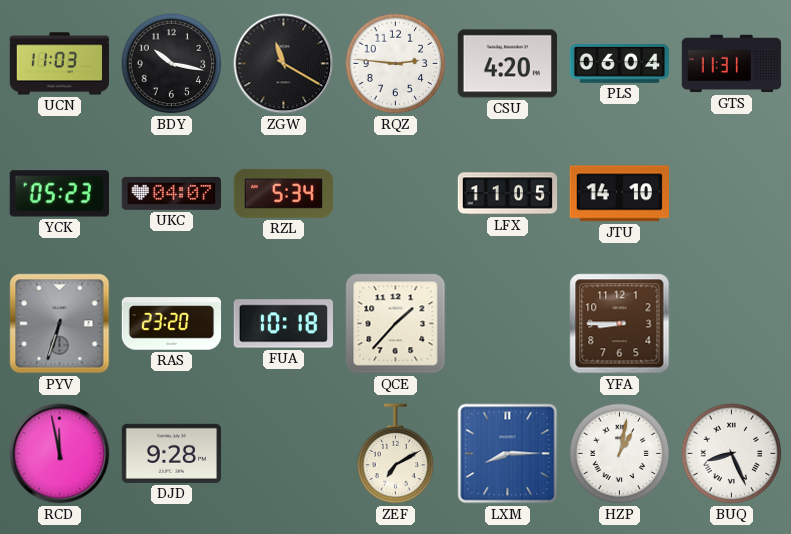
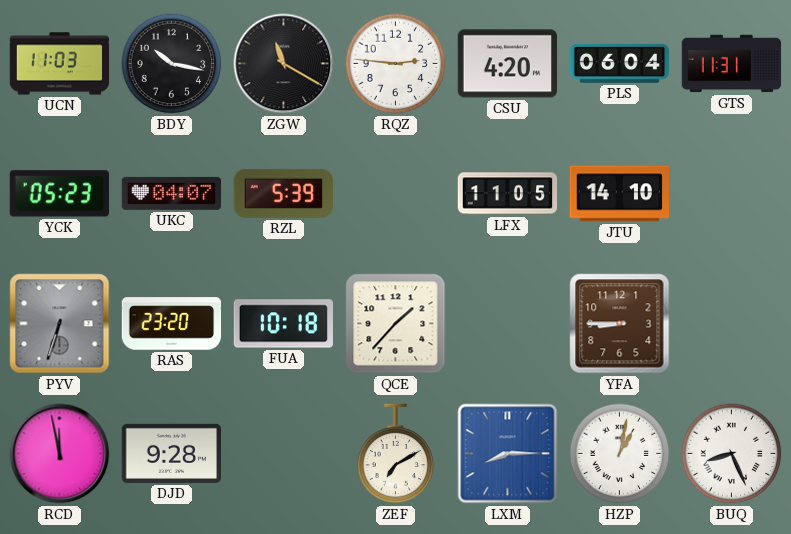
RZL: 5:34 -> 5:39
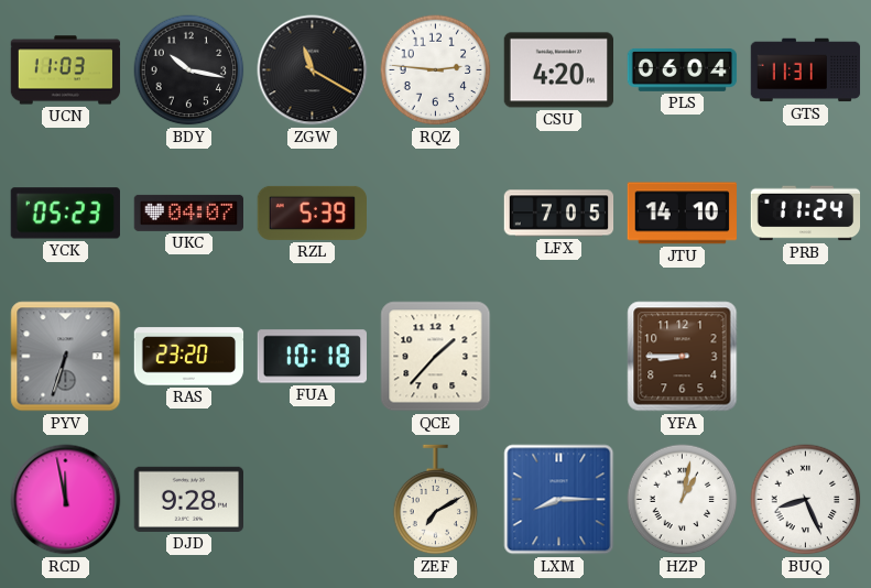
LFX: 11:05 -> 7:05
PRB: none -> 11:24
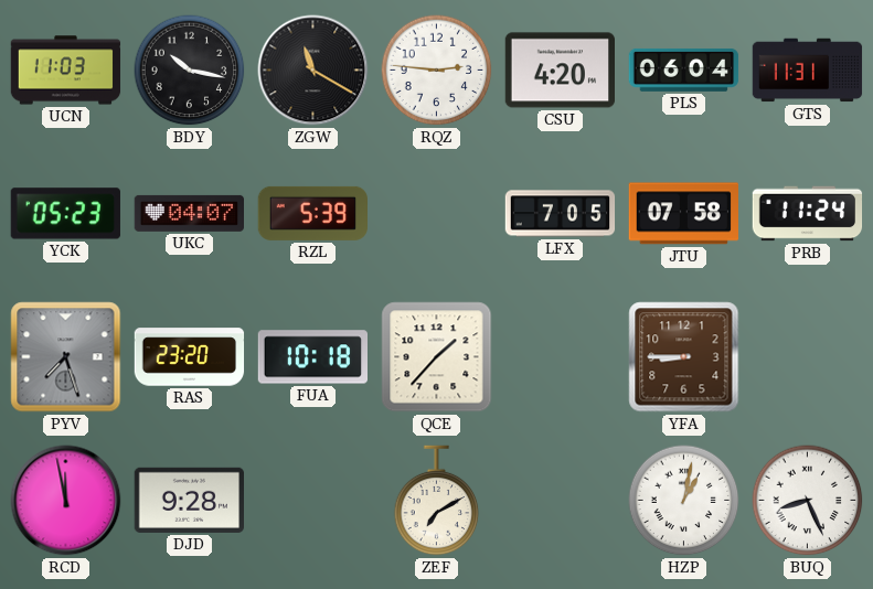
JTU: 14:10 -> 07:58
PYV: 6:33 -> 7:27
LXM: 8:15 -> none
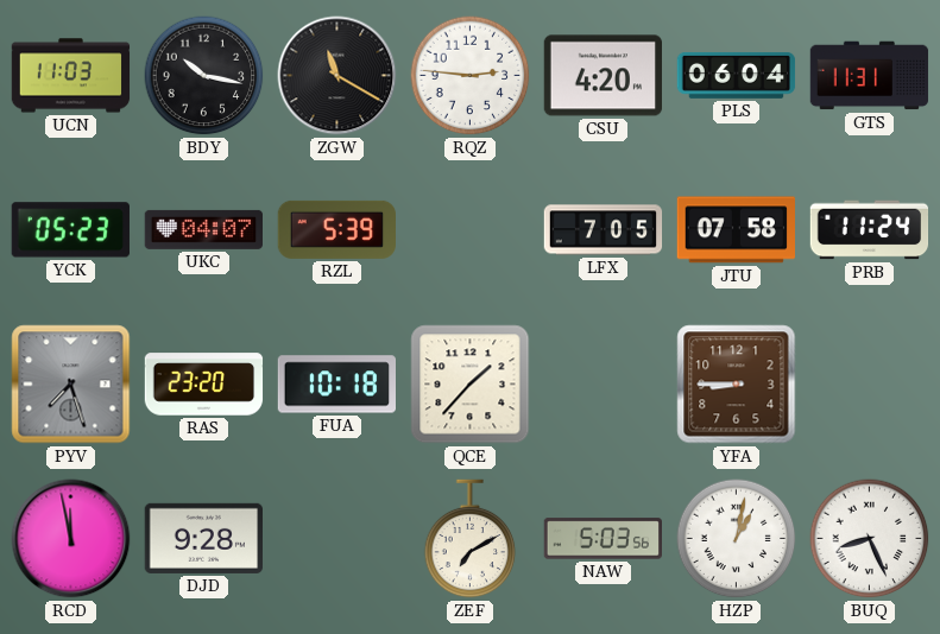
NAW: none -> 5:03
